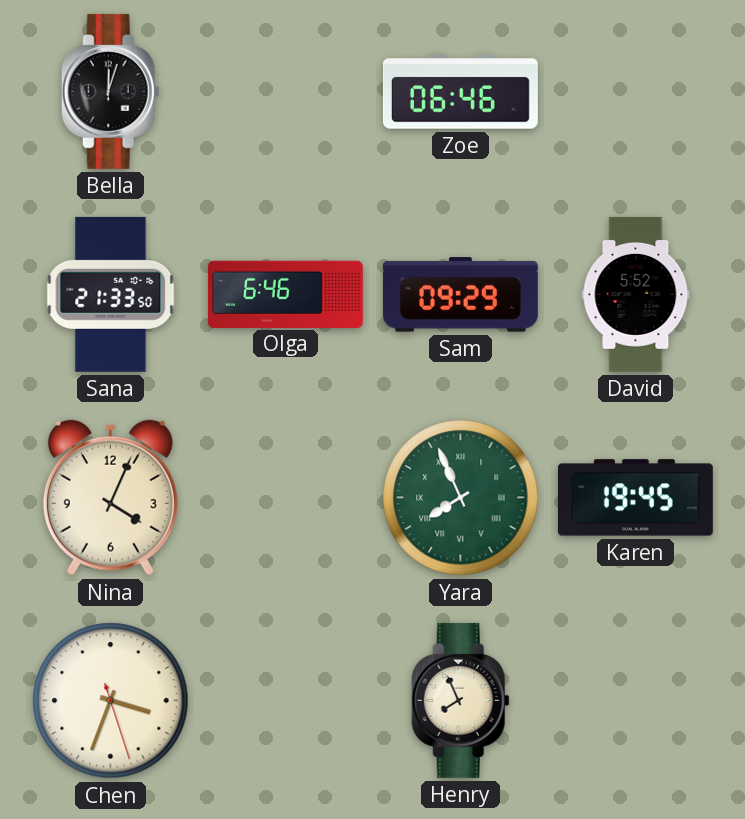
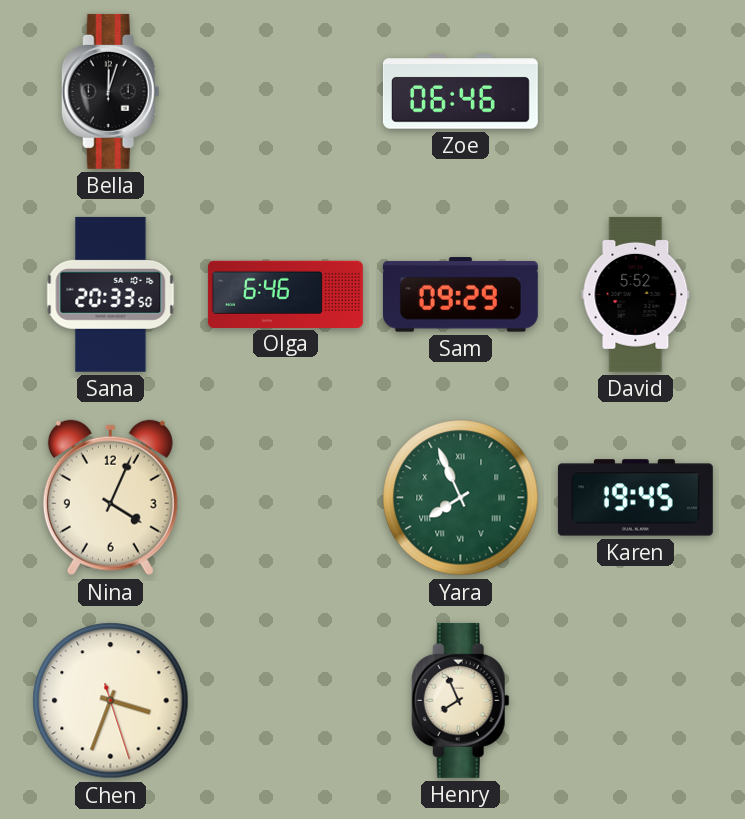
Sana: 21:33 -> 20:33
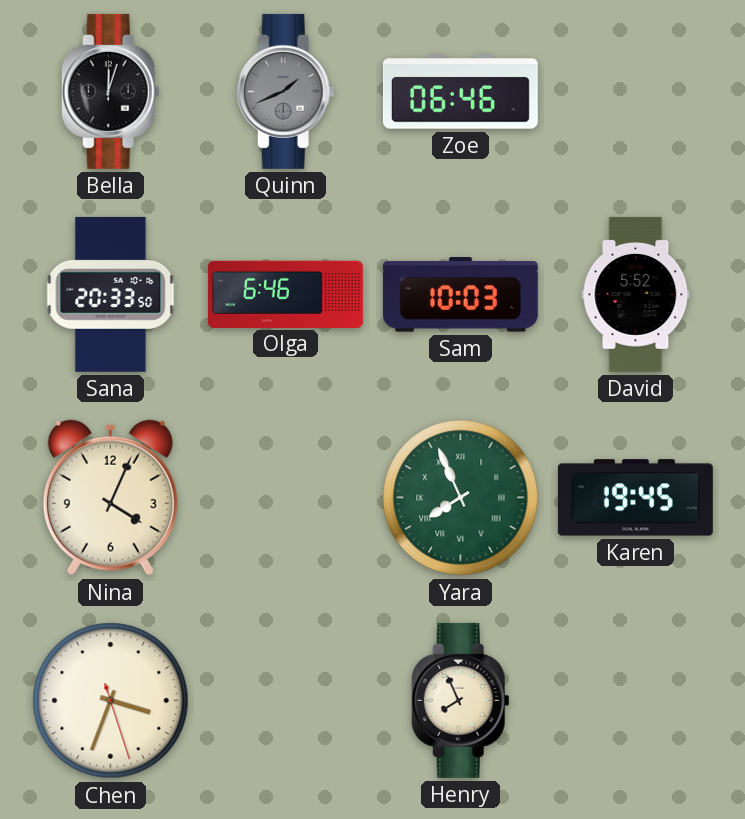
Quinn: none -> 1:41
Sam: 09:29 -> 10:03
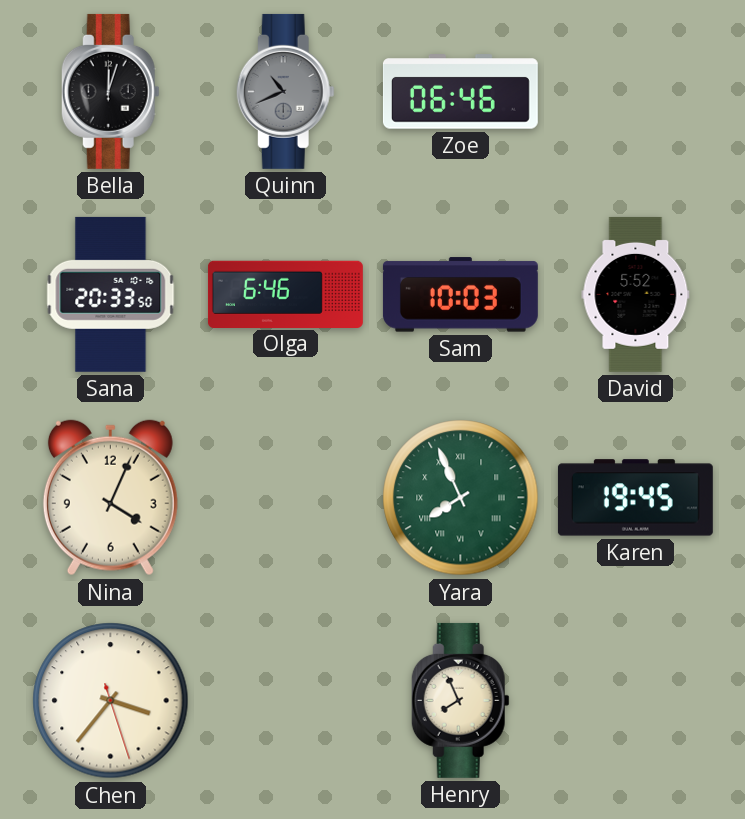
Quinn: 1:41 -> 10:41
Chen: 3:33 -> 3:36
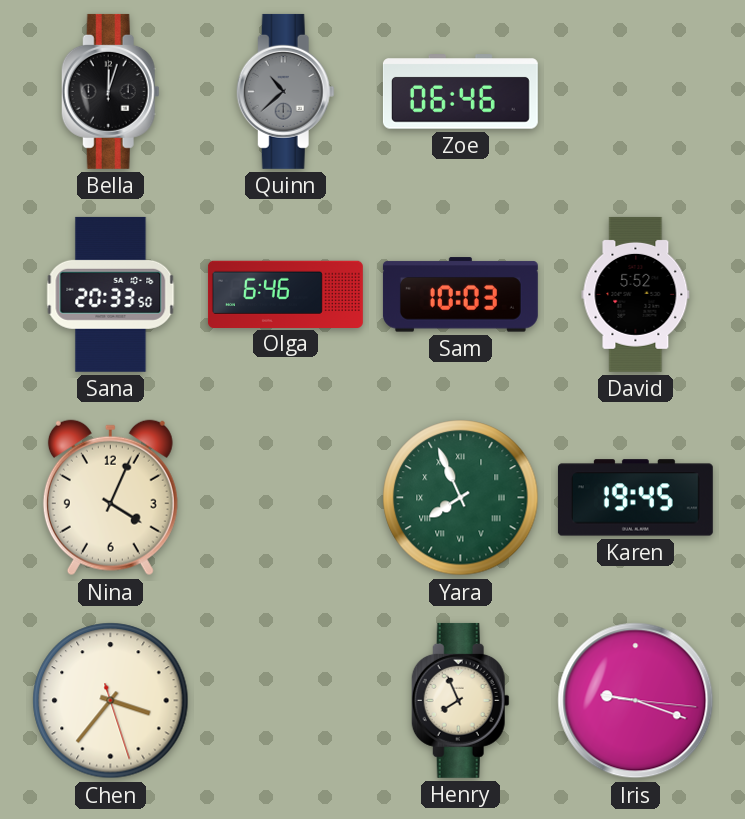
Quinn: 10:41 -> 10:38
Iris: none -> 9:18
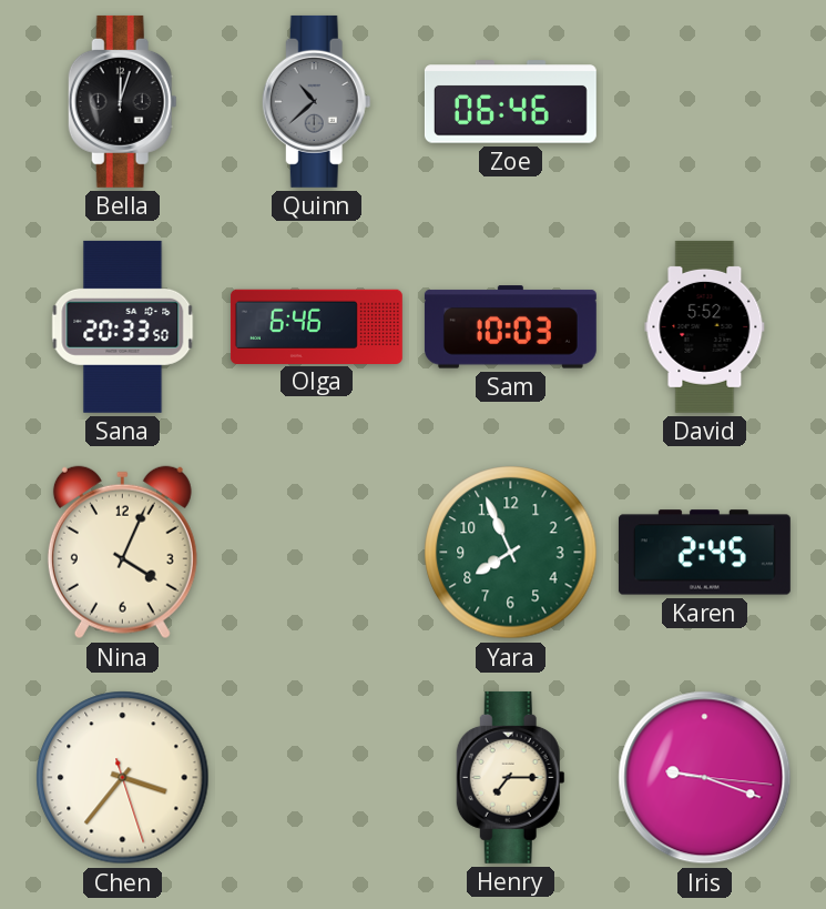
Yara numerals: Roman -> Arabic
Karen: 19:45 -> 2:45
Henry: 7:56 -> 7:15
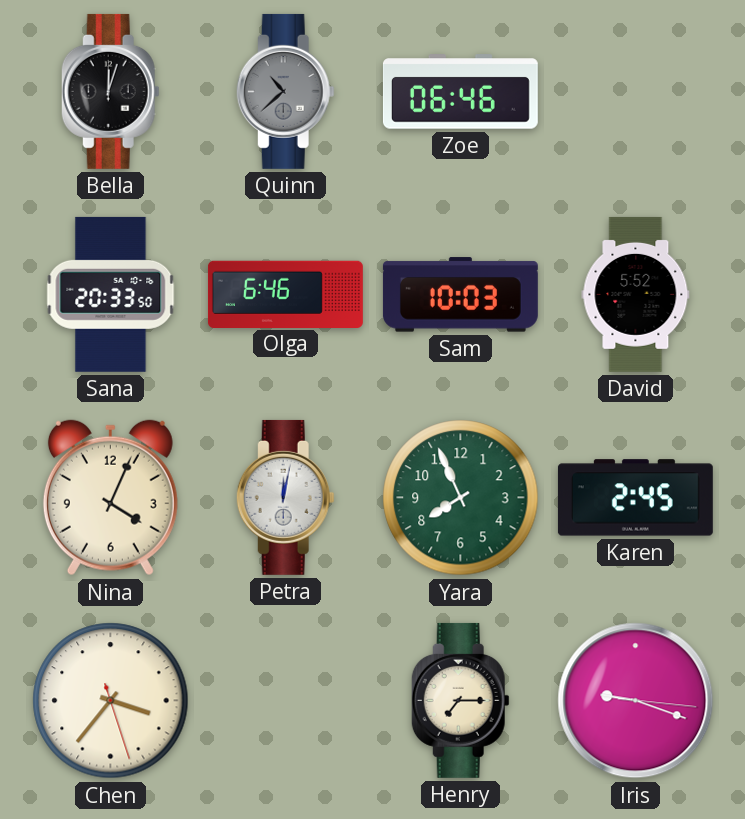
Petra: none -> 12:02
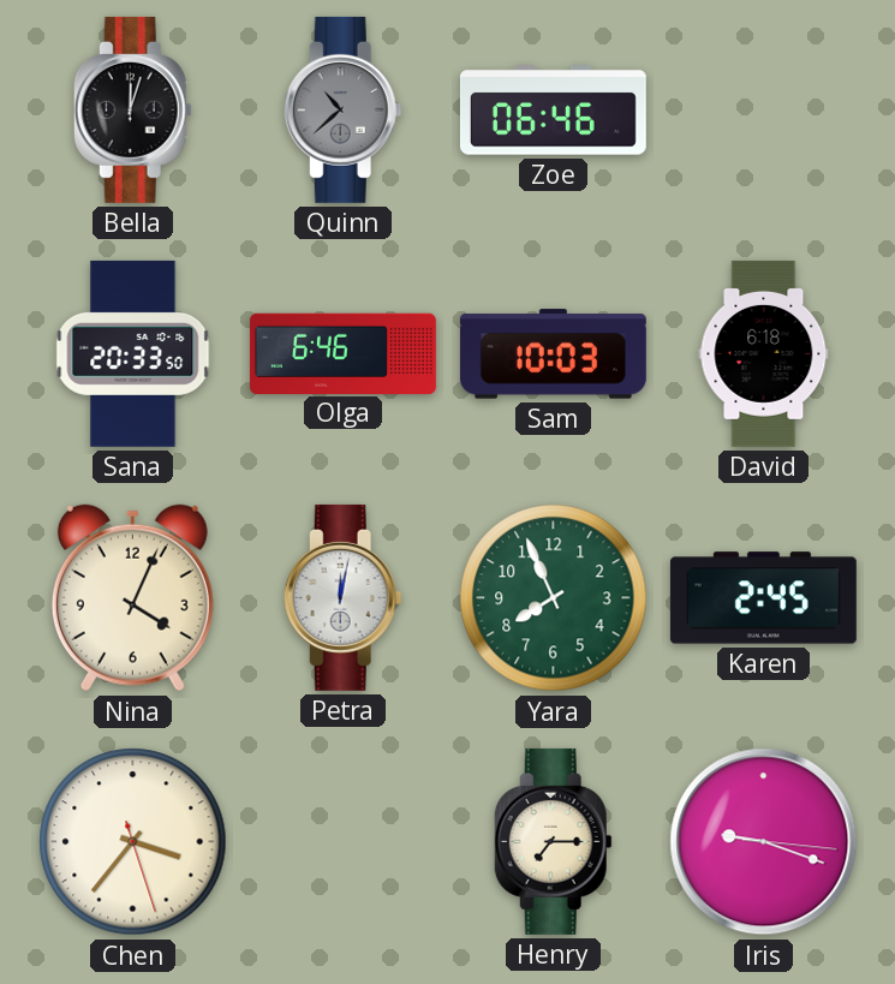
David: 5:52 -> 6:18
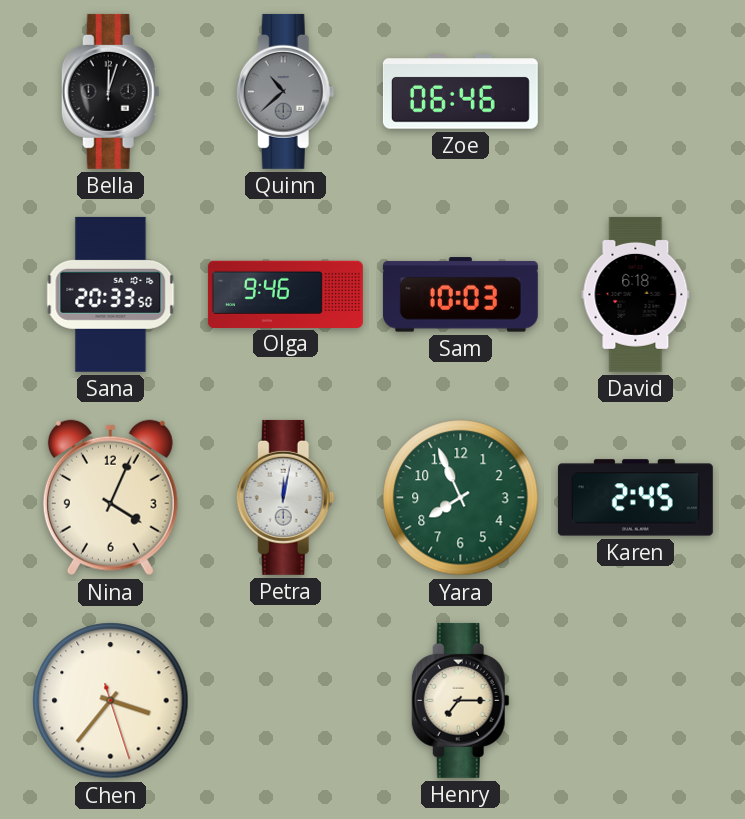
Olga: 6:46 -> 9:46
Iris: 9:18 -> none
